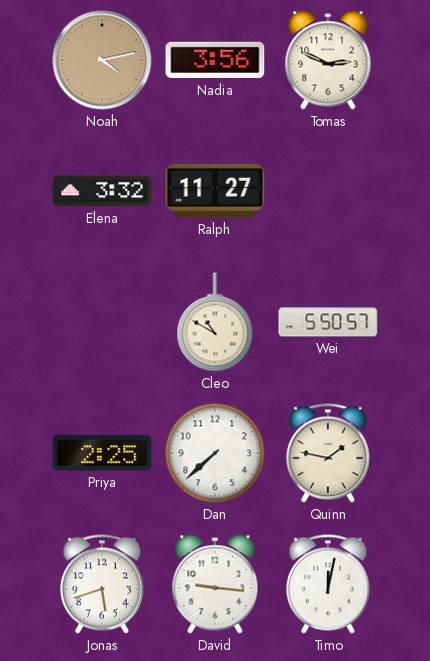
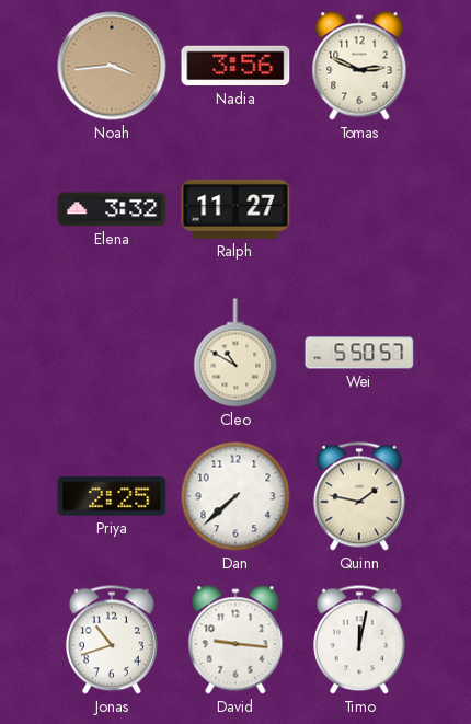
Noah: 4:13 -> 3:44
Jonas: 5:42 -> 10:42
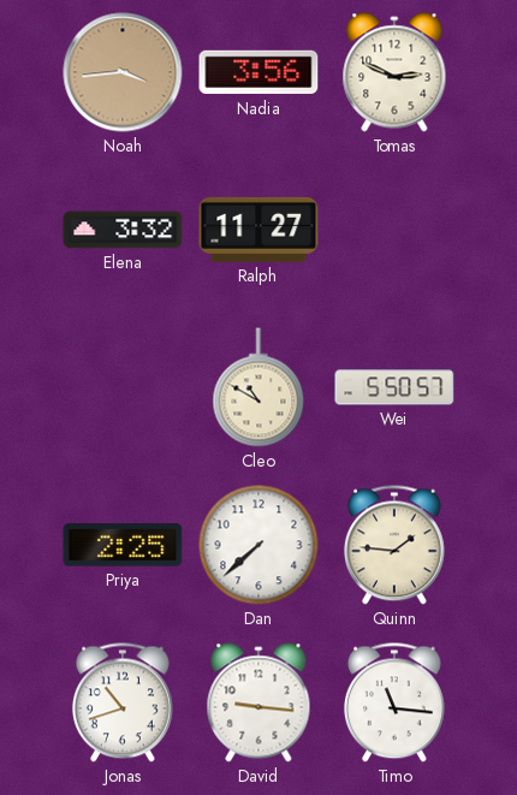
Quinn: 1:47 -> 1:46
Timo: 12:02 -> 11:16
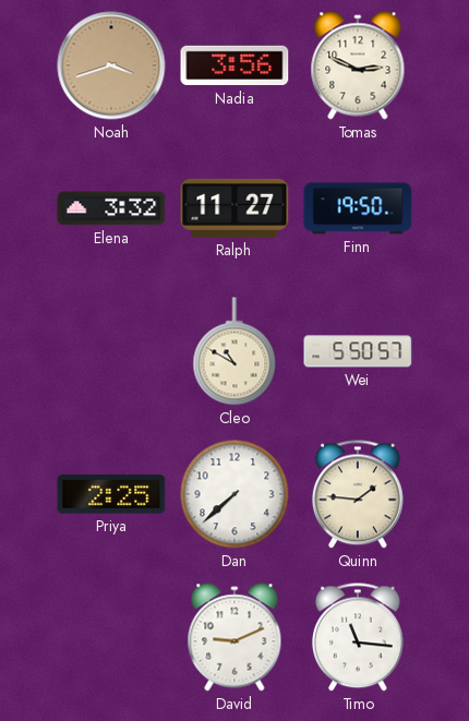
Noah: 3:44 -> 3:42
Finn: none -> 19:50
Jonas: 10:42 -> none
David: 9:16 -> 9:11
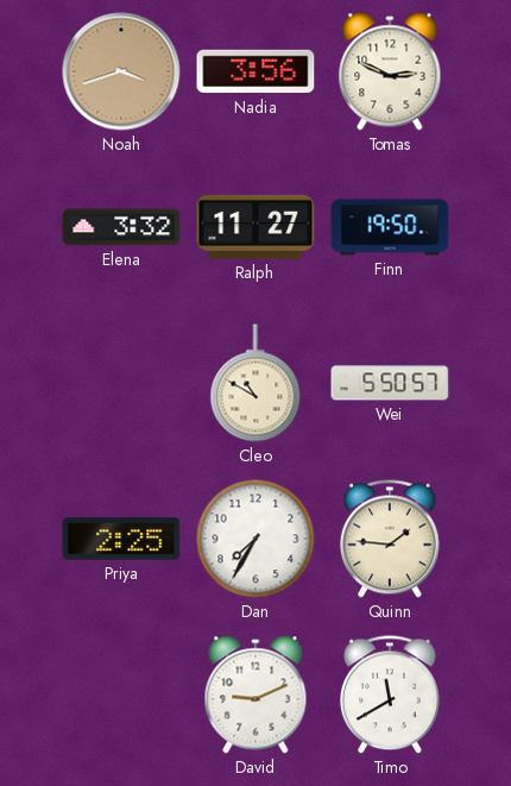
Dan: 7:38 -> 7:35
Timo: 11:16 -> 11:40
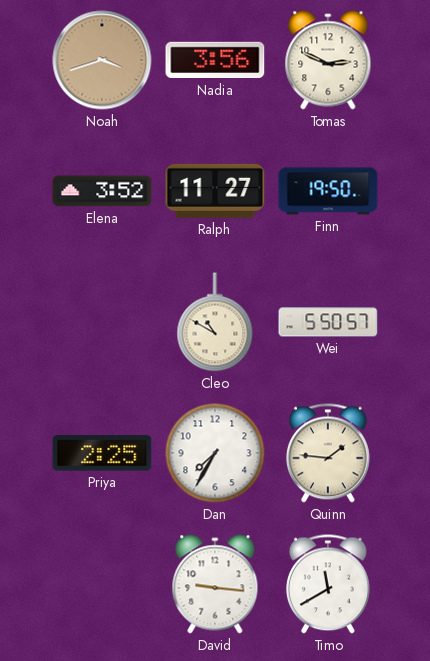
Elena: 3:32 -> 3:52
David: 9:11 -> 9:16
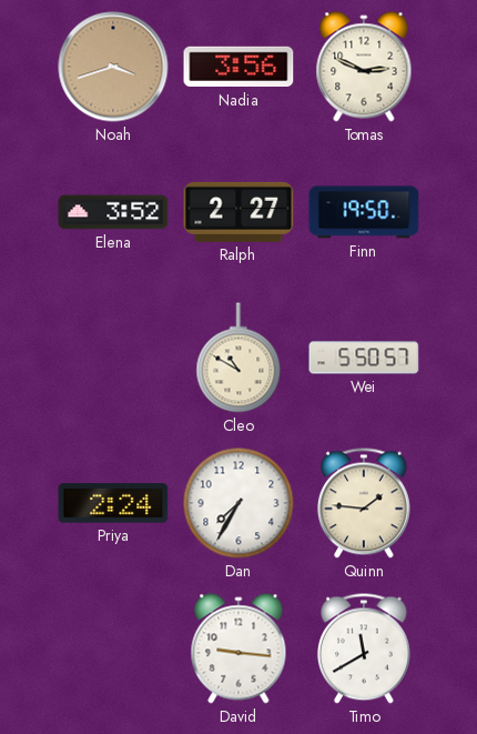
Ralph: 11:27 -> 2:27
Priya: 2:25 -> 2:24
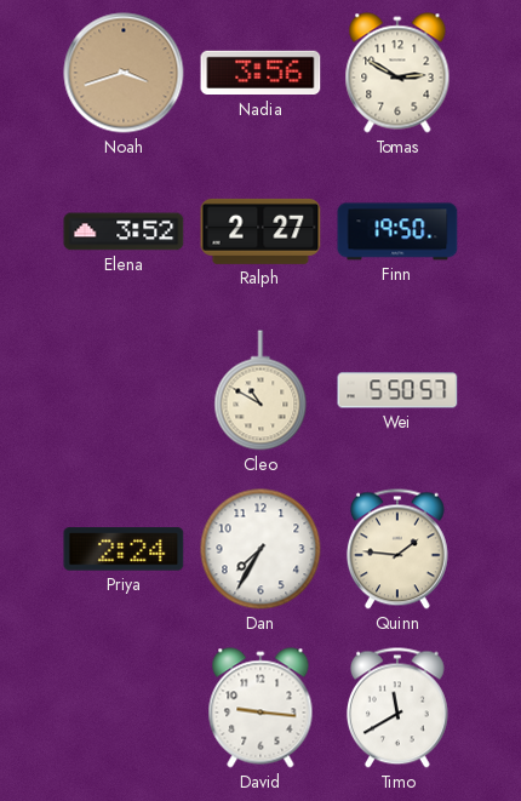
Tomas: 2:49 -> 2:50
